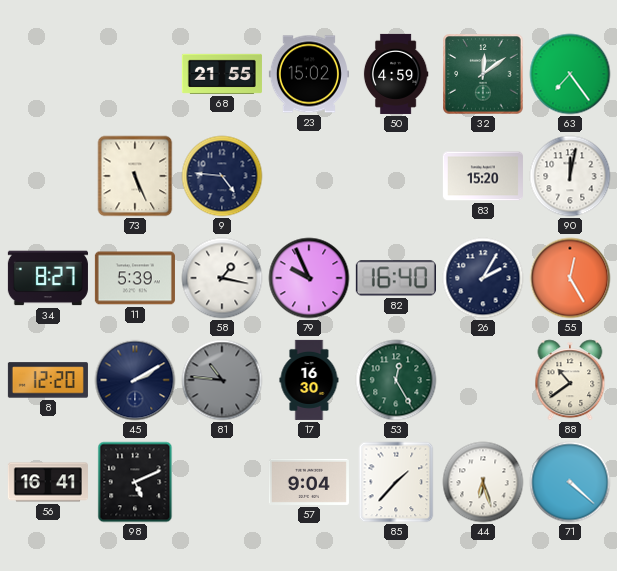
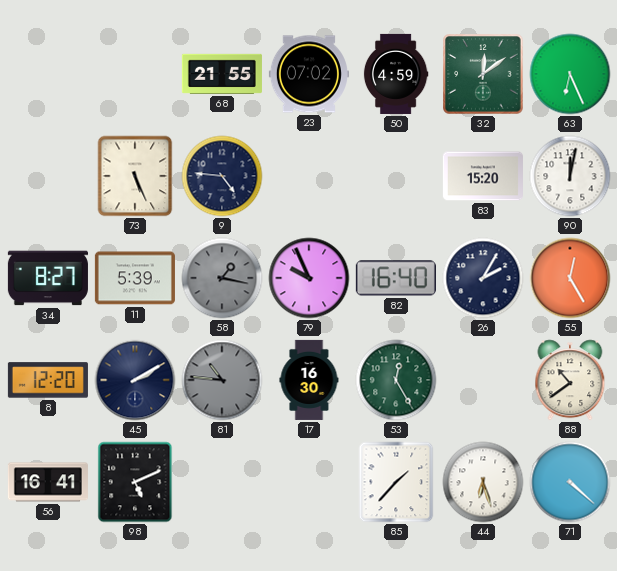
23: 15:02 -> 07:02
63: 7:24 -> 6:26
58 dial: white -> grey
57: 9:04 -> none
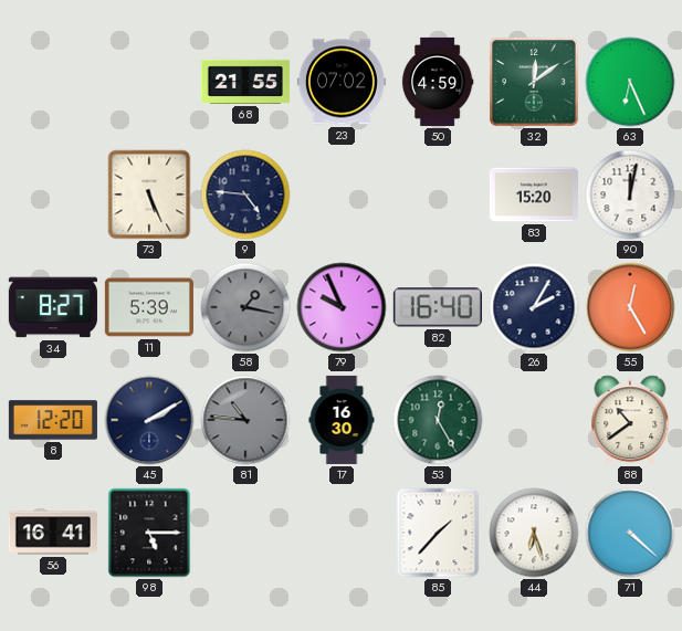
98: 5:11 -> 5:15
